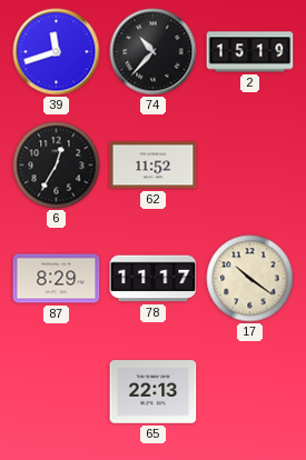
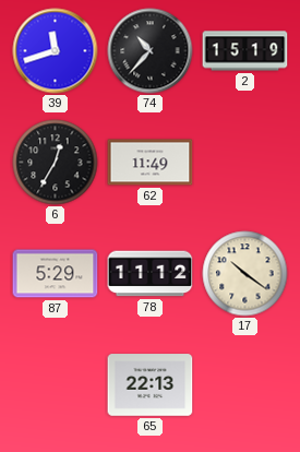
62: 11:52 -> 11:49
87: 8:29 -> 5:29
78: 11:17 -> 11:12
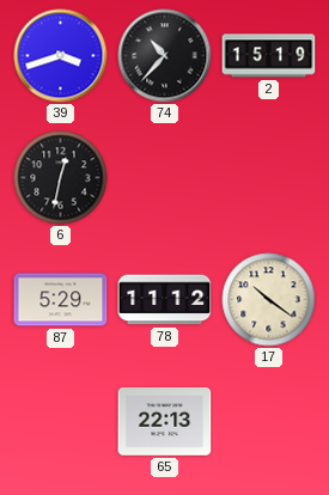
39: 11:42 -> 3:42
6: 12:35 -> 12:32
62: 11:49 -> none
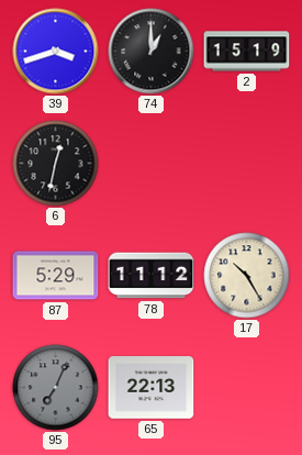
74: 10:37 -> 1:00
17: 10:21 -> 10:25
95: none -> 7:04
